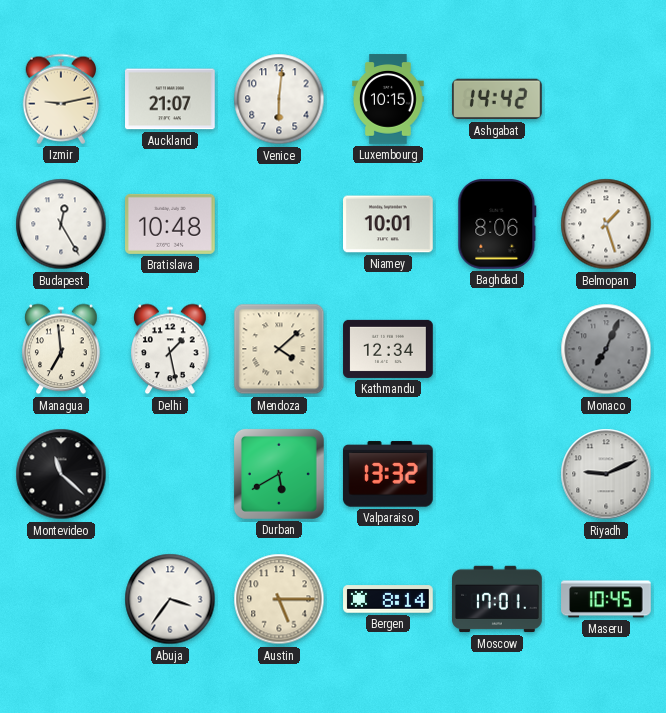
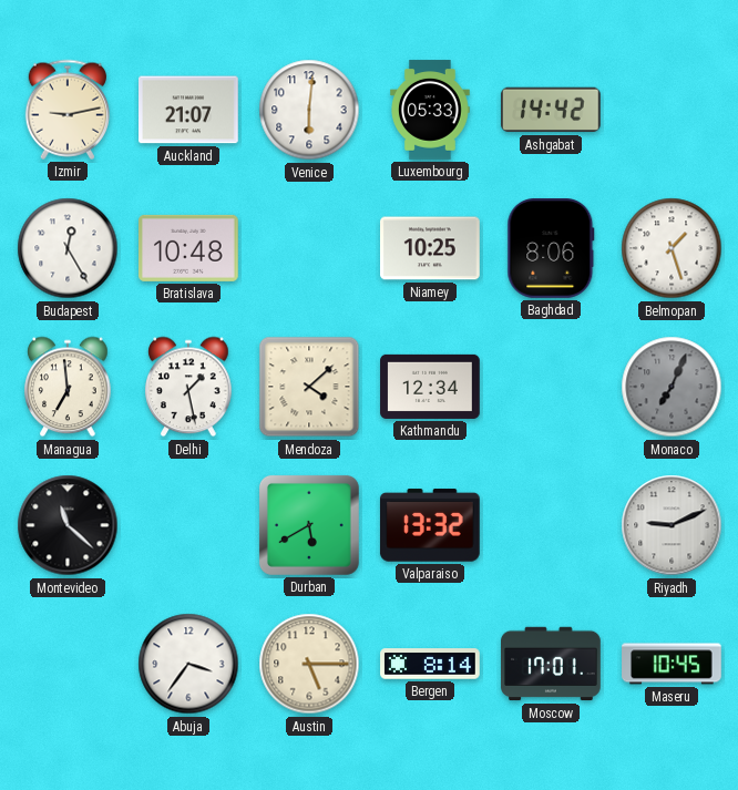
Luxembourg: 10:15 -> 05:33
Niamey: 10:01 -> 10:25
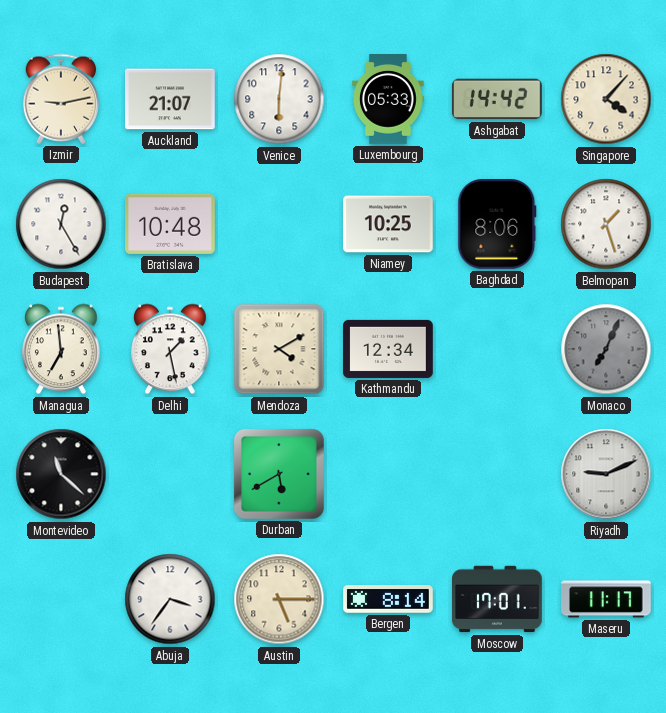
Singapore: none -> 4:07
Mendoza: 4:08 -> 4:10
Valparaiso: 13:32 -> none
Maseru: 10:45 -> 11:17
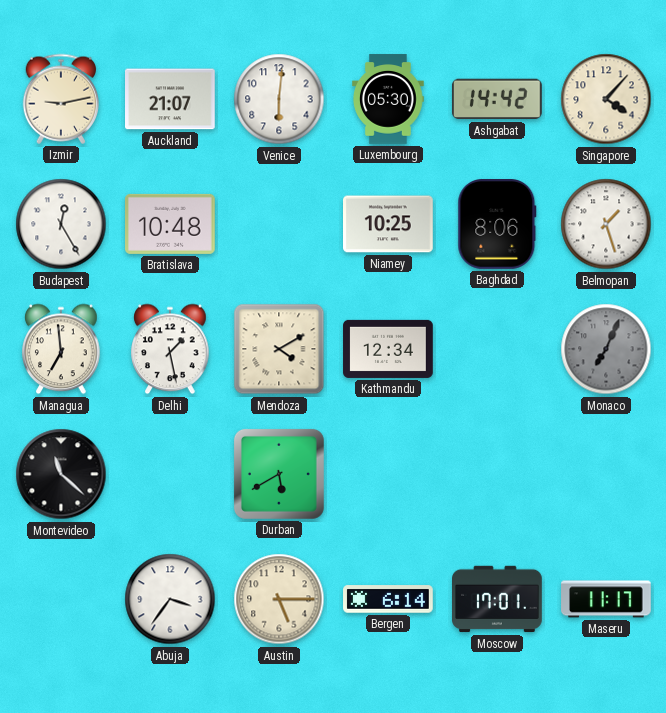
Luxembourg: 05:33 -> 05:30
Riyadh: 9:11 -> none
Bergen: 8:14 -> 6:14
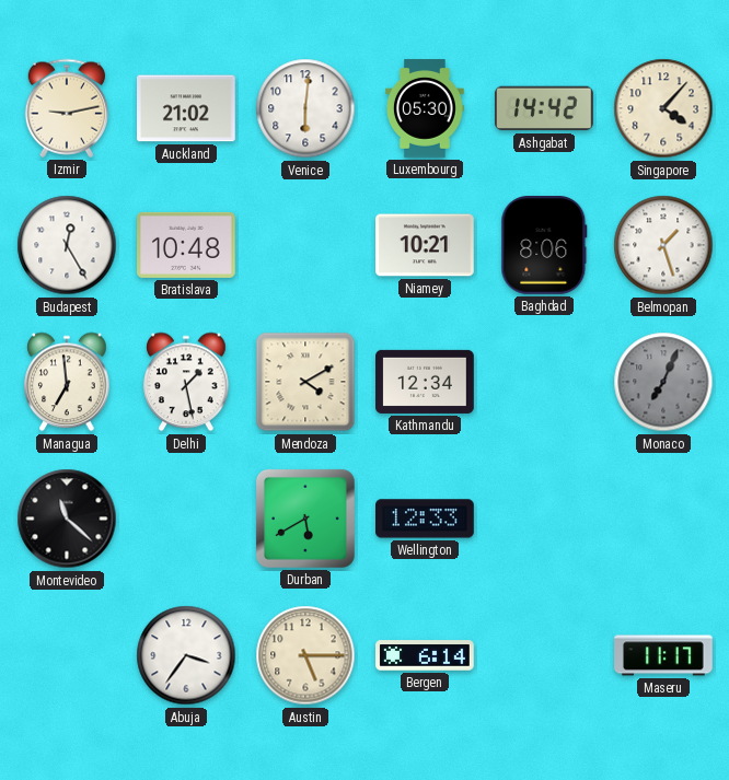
Auckland: 21:07 -> 21:02
Niamey: 10:25 -> 10:21
Wellington: none -> 12:33
Moscow: 17:01 -> none
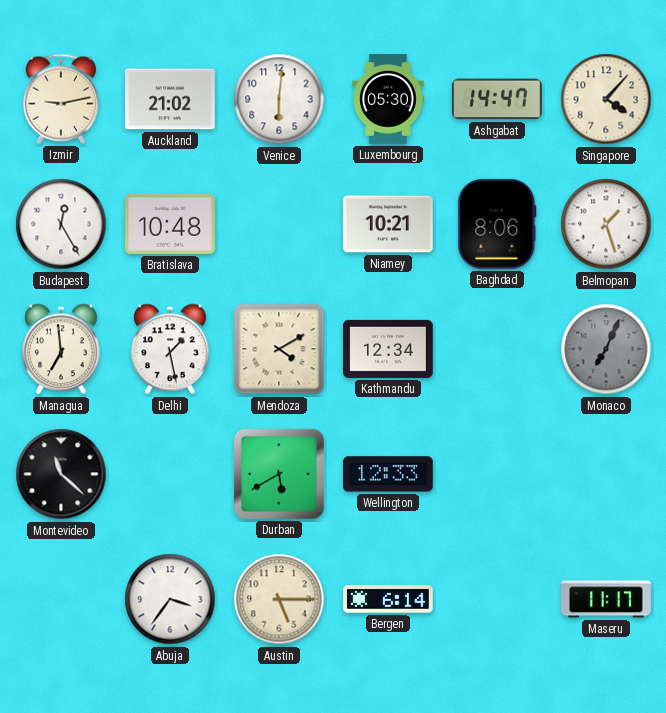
Ashgabat: 14:42 -> 14:47
